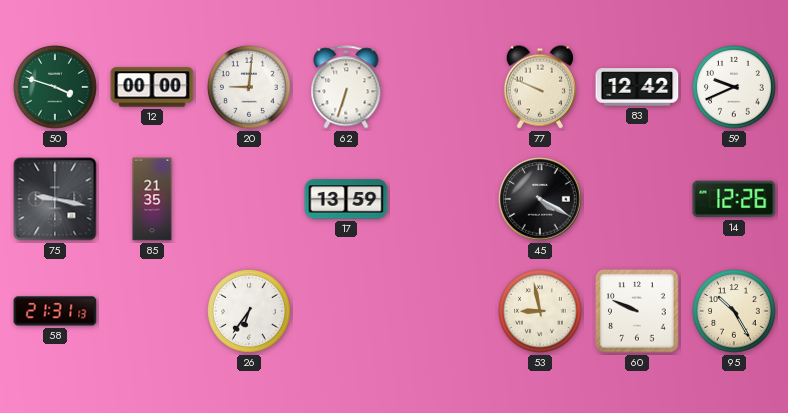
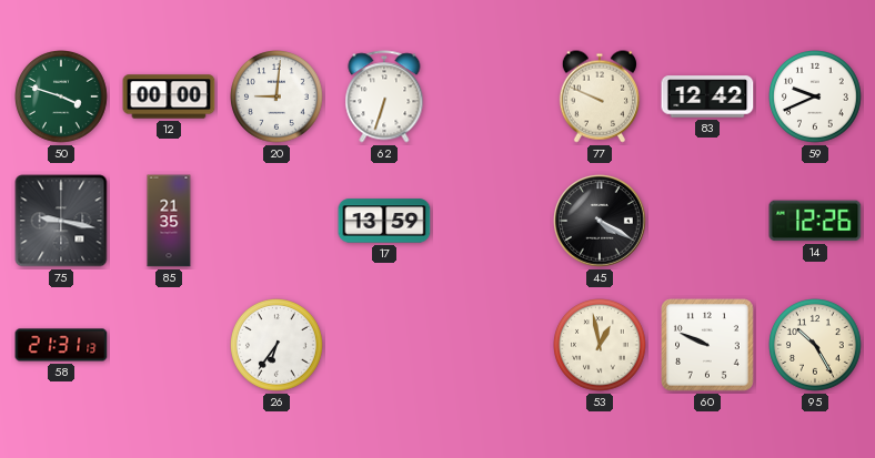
53: 8:58 -> 12:58
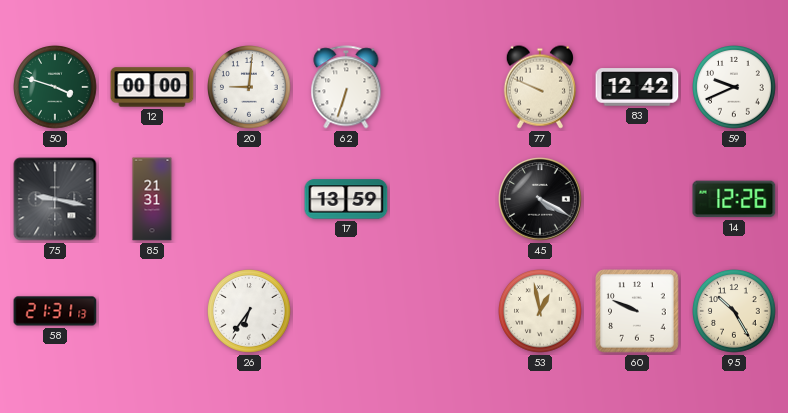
85: 21:35 -> 21:31
